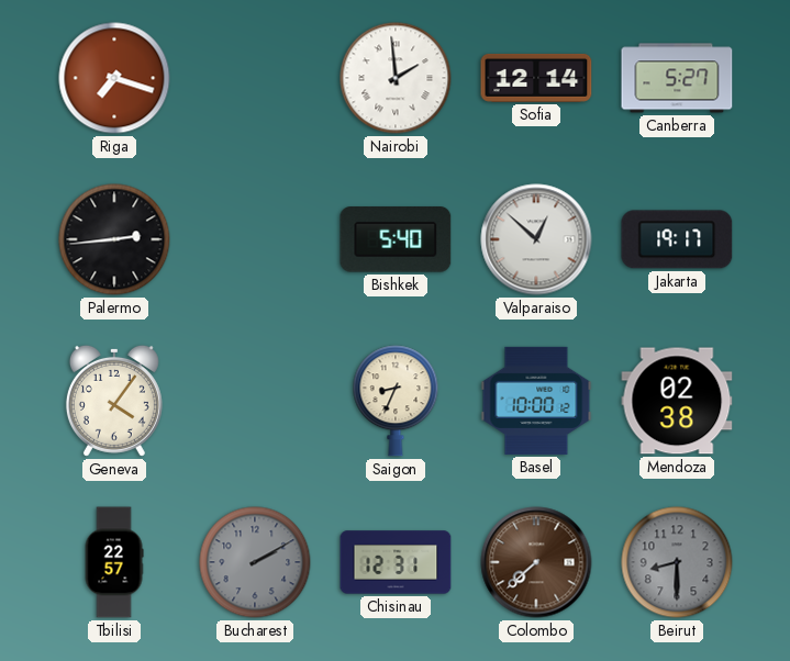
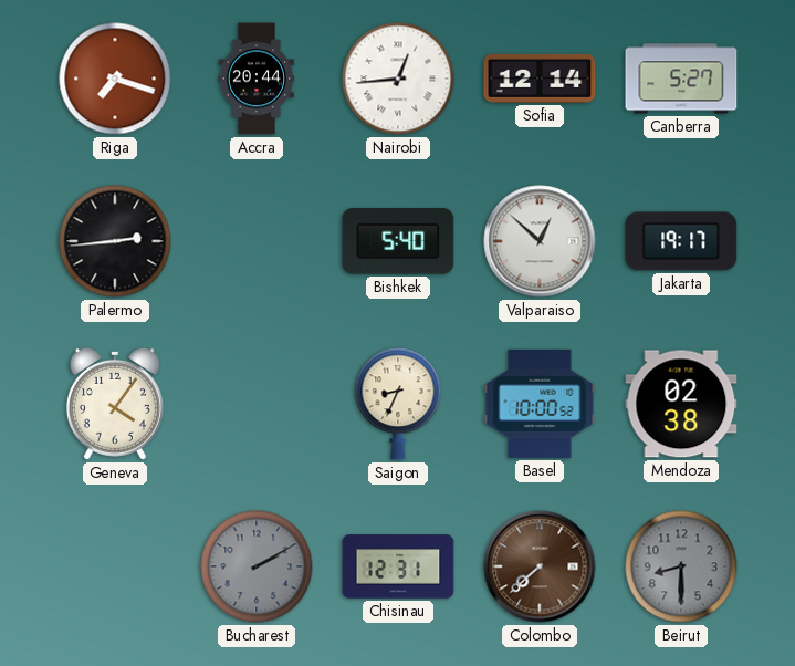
Accra: none -> 20:44
Nairobi: 1:59 -> 12:44
Basel: 10:00:12 -> 10:00:52
Tbilisi: 22:57 -> none
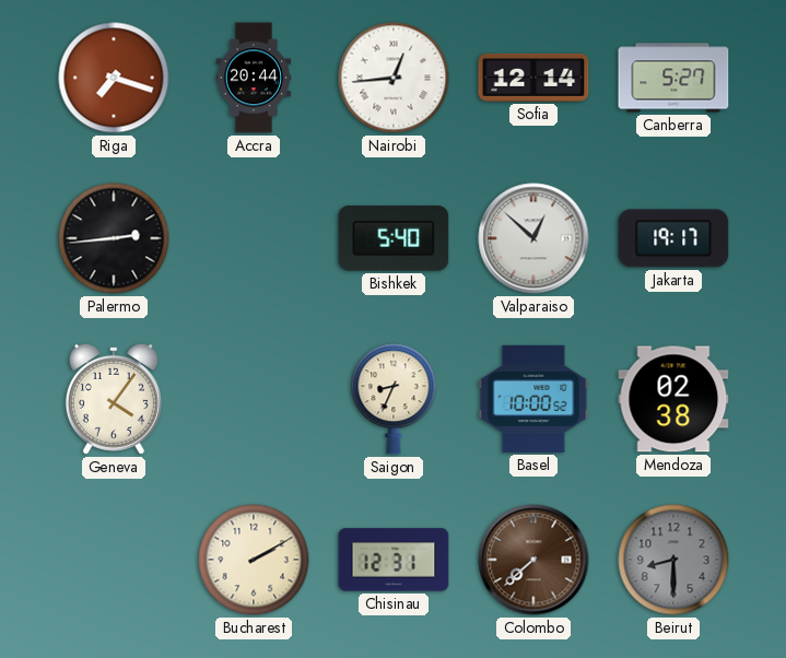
Bucharest dial: grey -> cream
